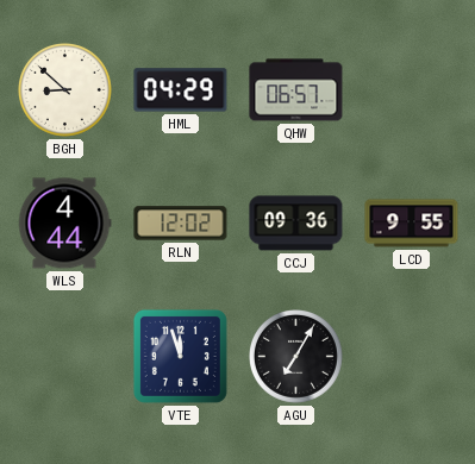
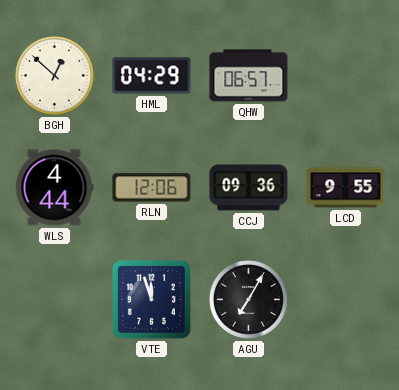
BGH: 8:52 -> 12:52
RLN: 12:02 -> 12:06
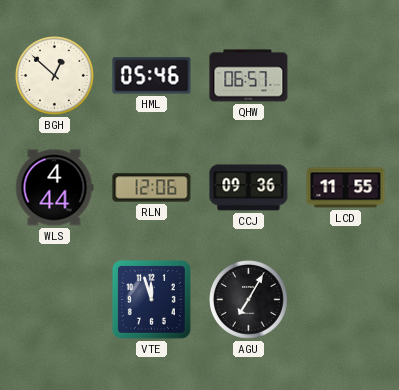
HML: 04:29 -> 05:46
LCD: 9:55 -> 11:55
